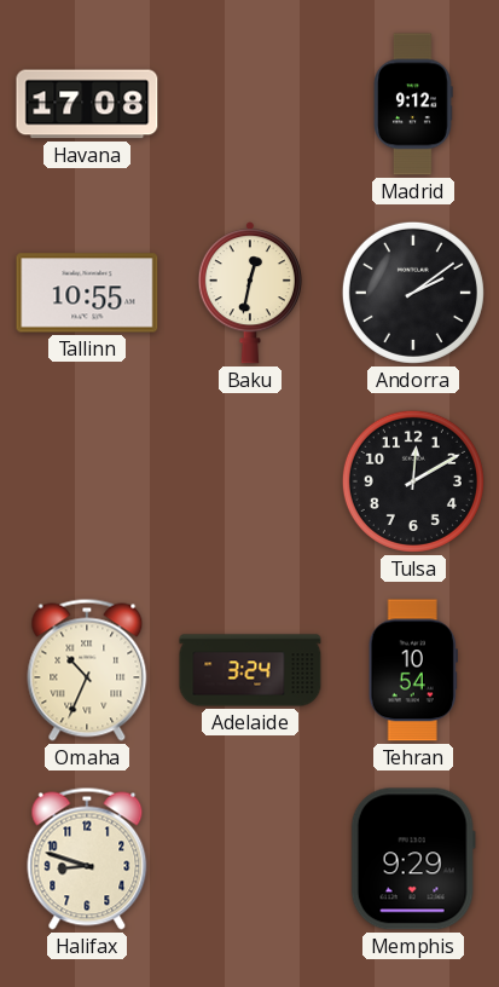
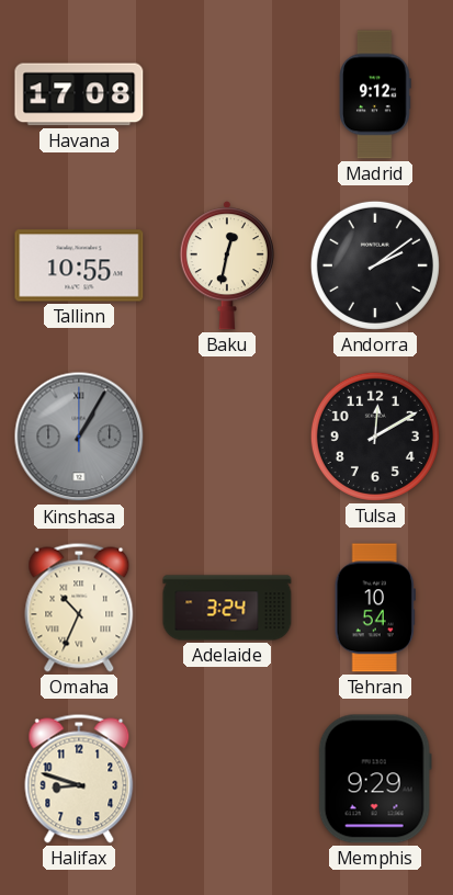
Kinshasa: none -> 1:05
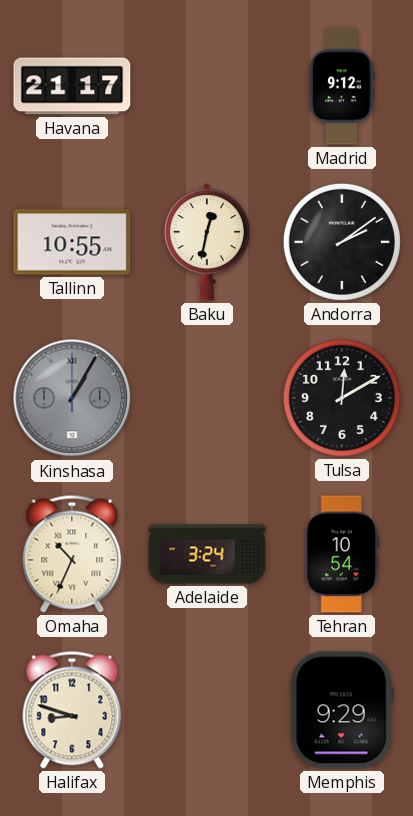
Havana: 17:08 -> 21:17
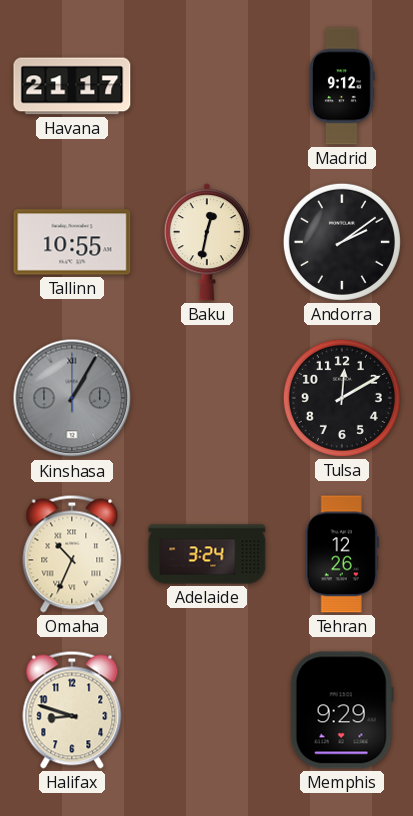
Tehran: 10:54 -> 12:26
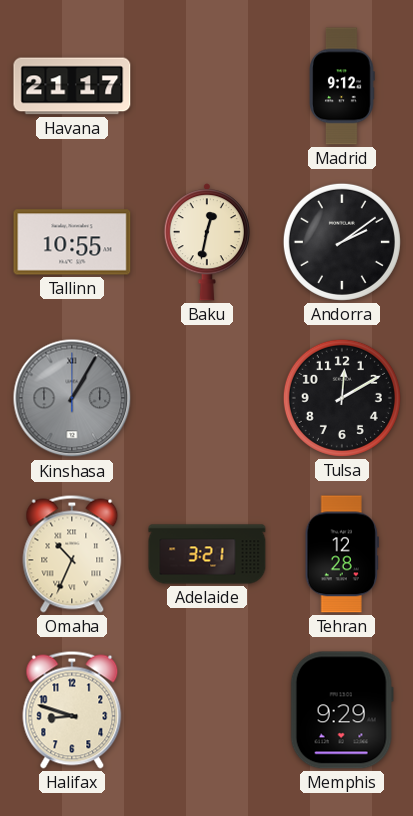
Adelaide: 3:24 -> 3:21
Tehran: 12:26 -> 12:28
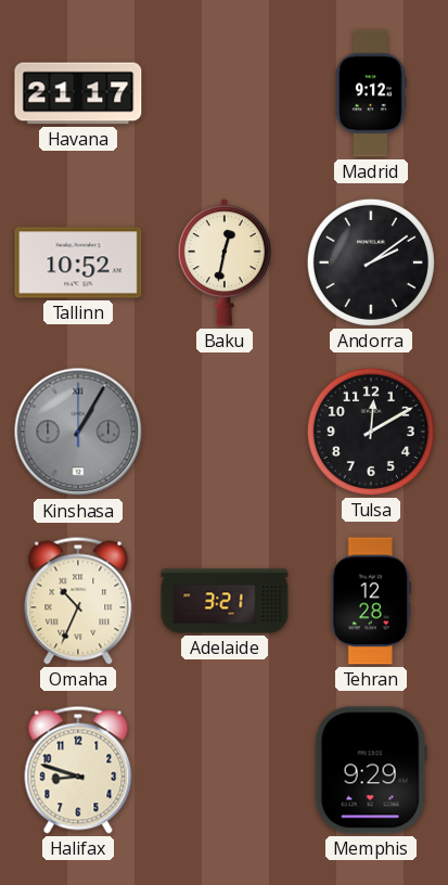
Tallinn: 10:55 -> 10:52
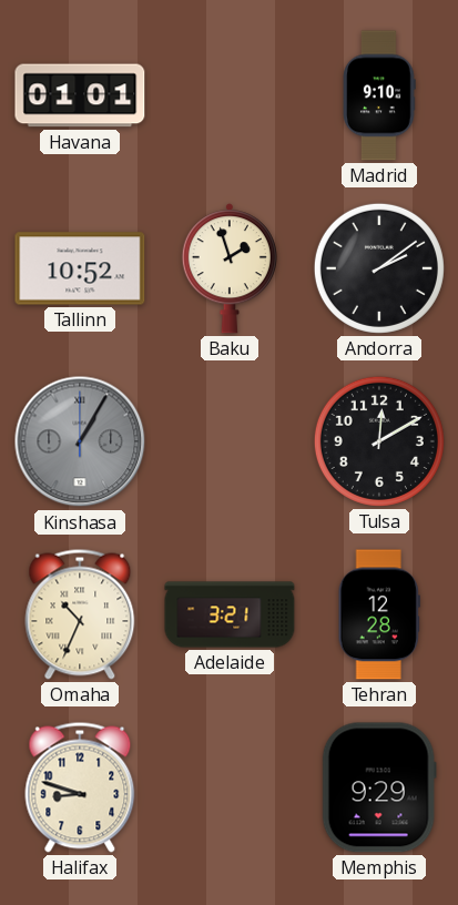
Havana: 21:17 -> 01:01
Madrid: 9:12 -> 9:10
Baku: 12:32 -> 1:57
